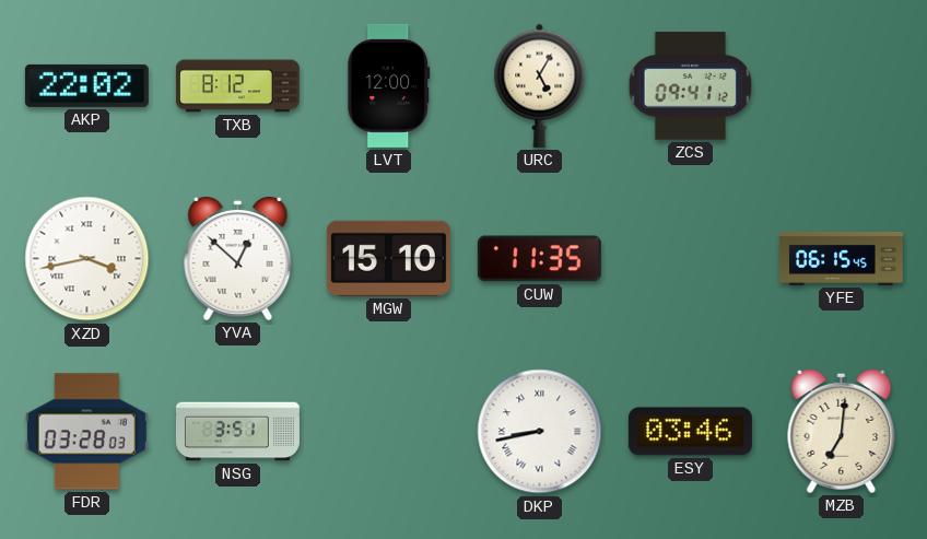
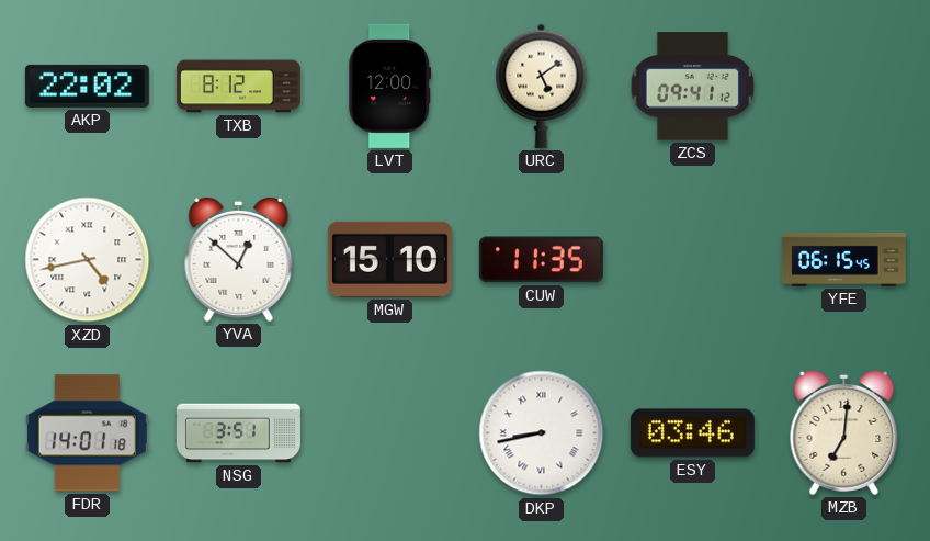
URC: 5:05 -> 5:09
XZD: 3:43 -> 4:43
FDR: 03:28 -> 14:01
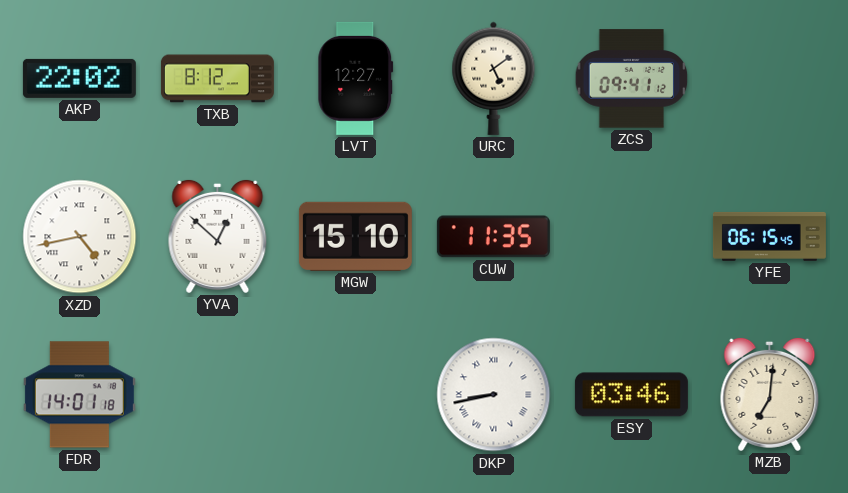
LVT: 12:00 -> 12:27
NSG: 3:51 -> none
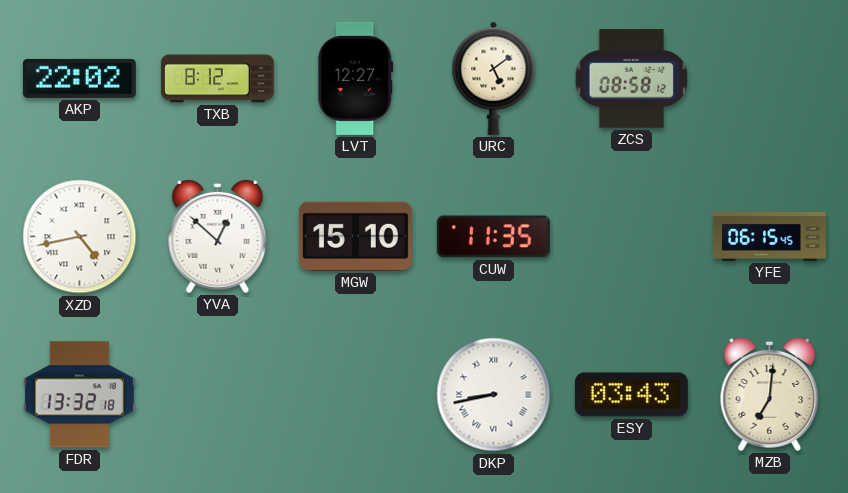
ZCS: 09:41 -> 08:58
FDR: 14:01 -> 13:32
ESY: 03:46 -> 03:43
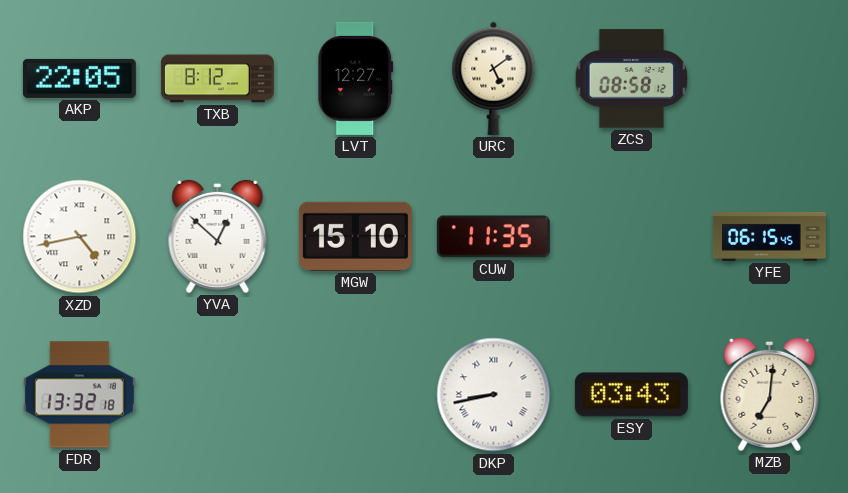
AKP: 22:02 -> 22:05
